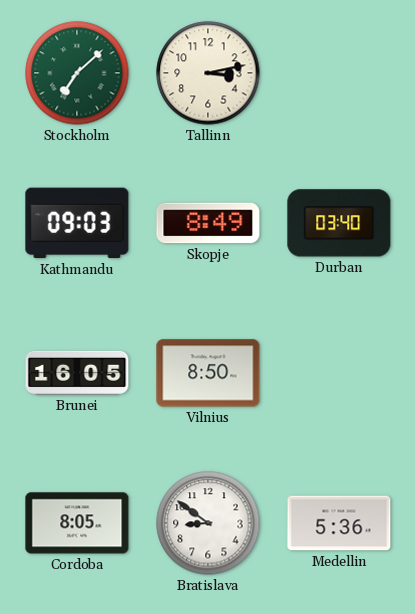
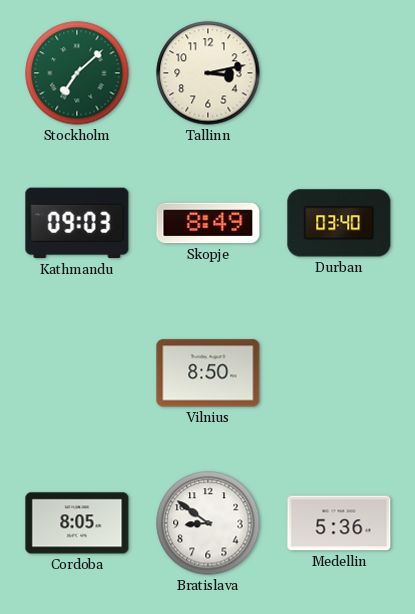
Brunei: 16:05 -> none
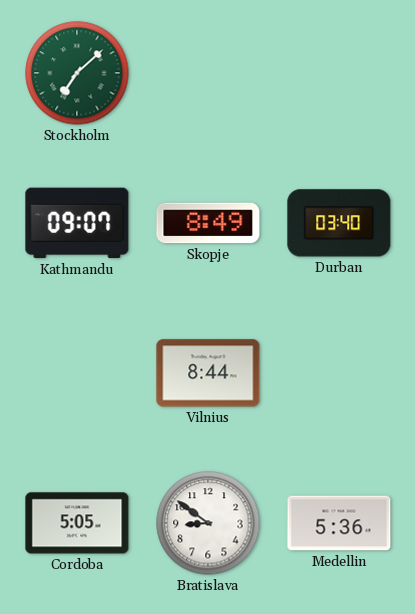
Tallinn: 3:13 -> none
Kathmandu: 09:03 -> 09:07
Vilnius: 8:50 -> 8:44
Cordoba: 8:05 -> 5:05
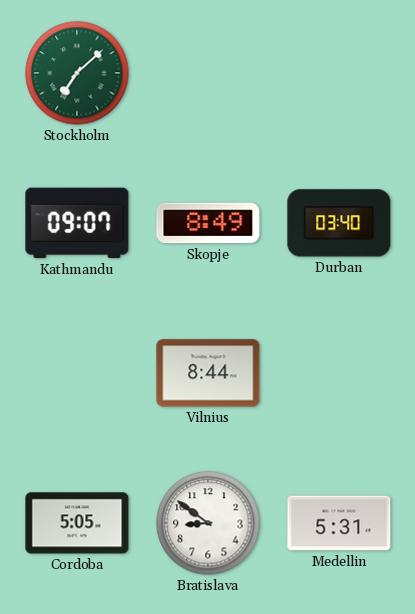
Medellin: 5:36 -> 5:31
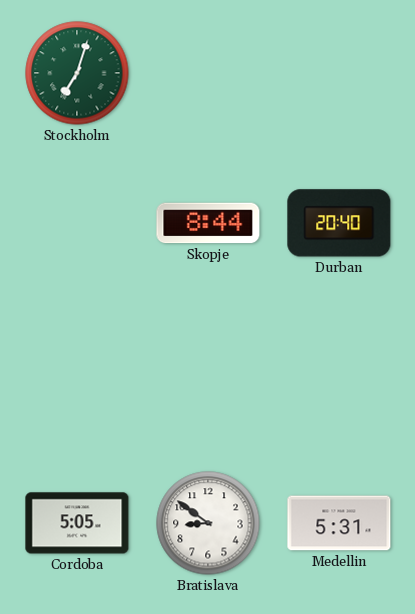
Stockholm: 7:08 -> 7:03
Kathmandu: 09:07 -> none
Skopje: 8:49 -> 8:44
Durban: 03:40 -> 20:40
Vilnius: 8:44 -> none
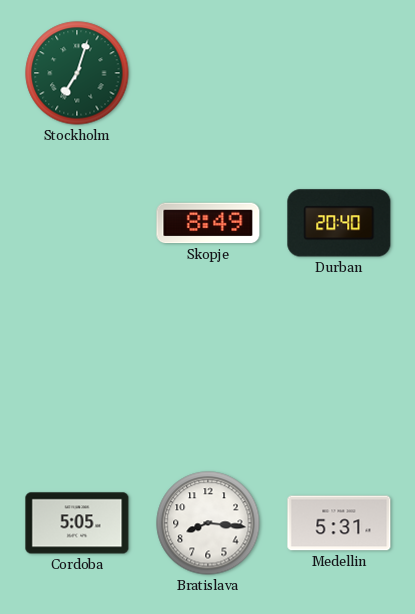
Skopje: 8:44 -> 8:49
Bratislava: 8:51 -> 8:16
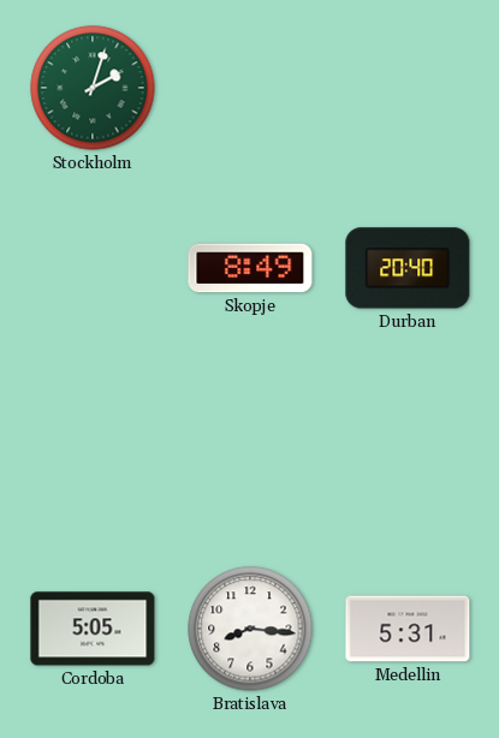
Stockholm: 7:03 -> 2:03
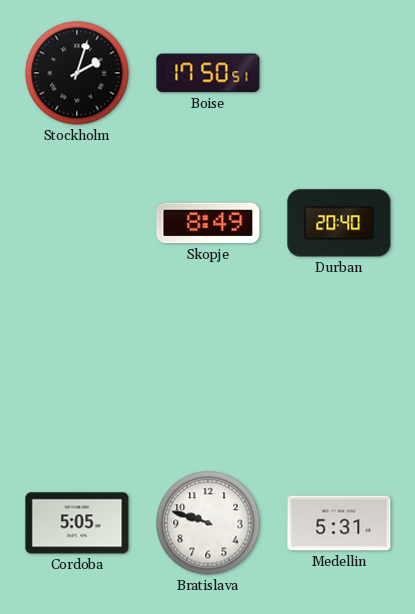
Stockholm dial: green -> black
Boise: none -> 17:50
Bratislava: 8:16 -> 9:48
